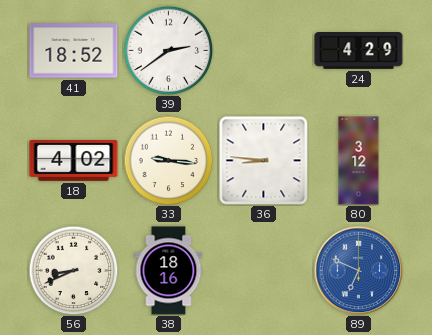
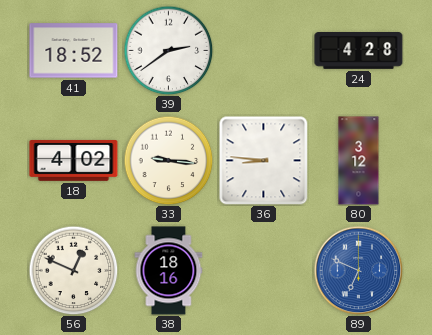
24: 4:29 -> 4:28
56: 8:41 -> 12:49
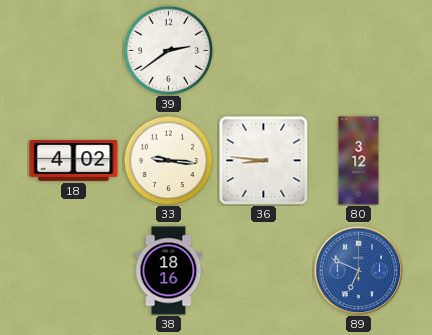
41: 18:52 -> none
24: 4:28 -> none
56: 12:49 -> none
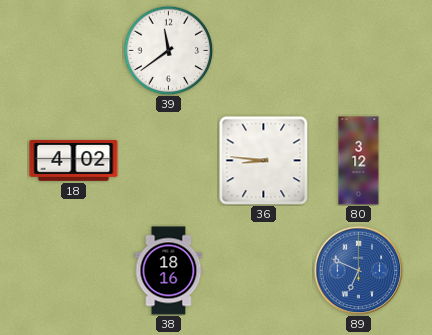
39: 2:39 -> 11:39
33: 9:16 -> none
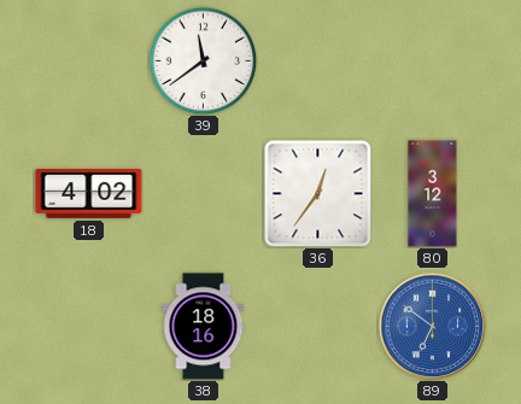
36: 8:46 -> 12:36
89: 6:49 -> 6:51
